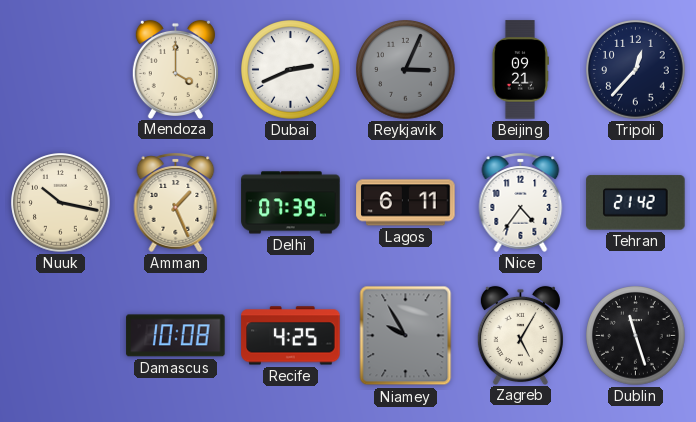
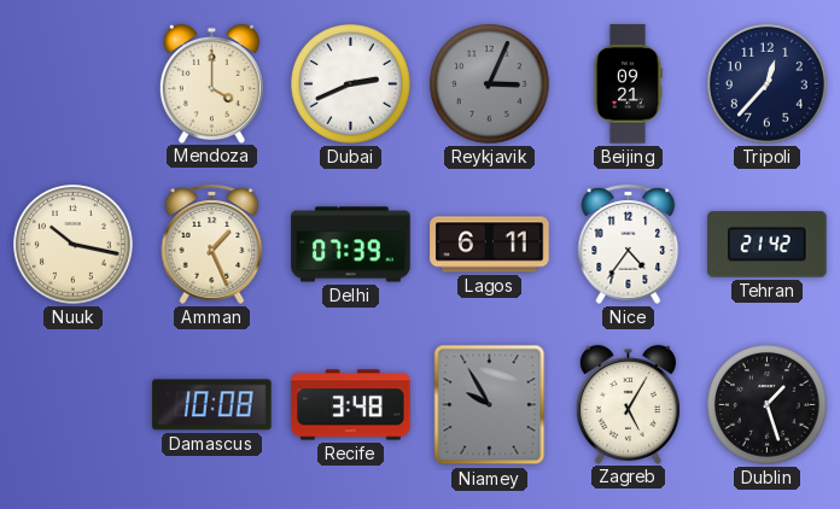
Recife: 4:25 -> 3:48
Dublin: 11:27 -> 1:27
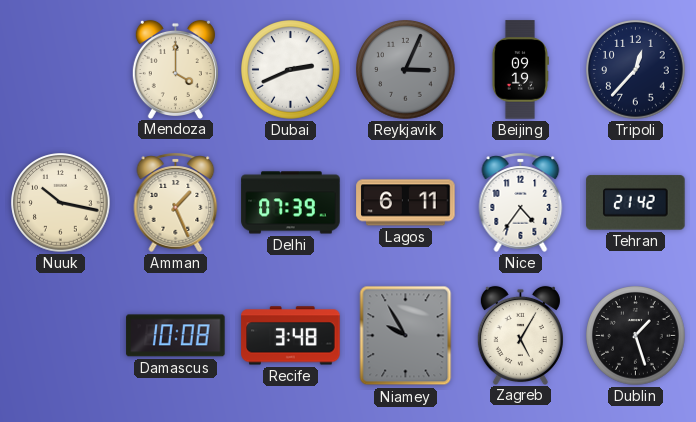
Beijing: 09:21 -> 09:19
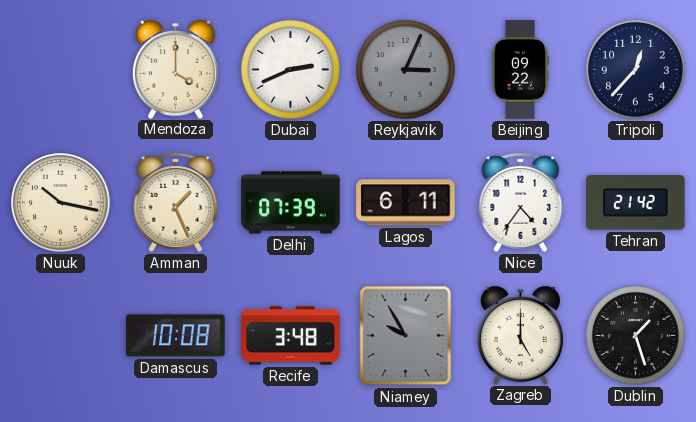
Beijing: 09:19 -> 09:22
Zagreb: 5:05 -> 5:00
